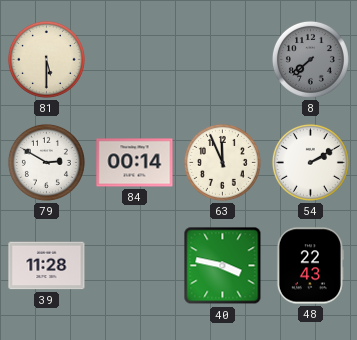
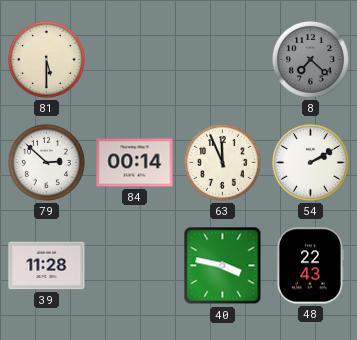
8: 7:38 -> 7:22
79: 2:50 -> 2:52
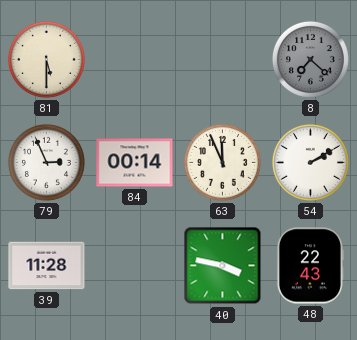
79: 2:52 -> 2:56
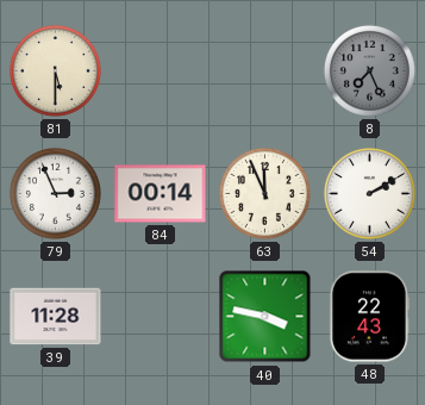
8: 7:22 -> 7:26
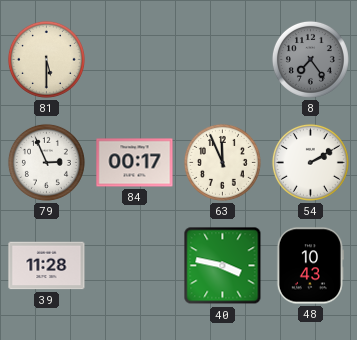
8: 7:26 -> 7:24
84: 00:14 -> 00:17
48: 22:43 -> 10:43
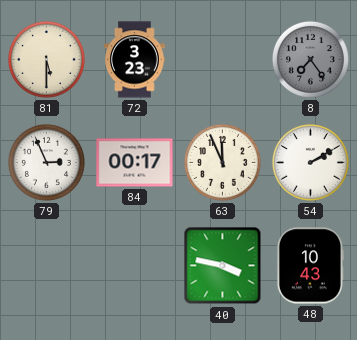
72: none -> 3:23
39: 11:28 -> none
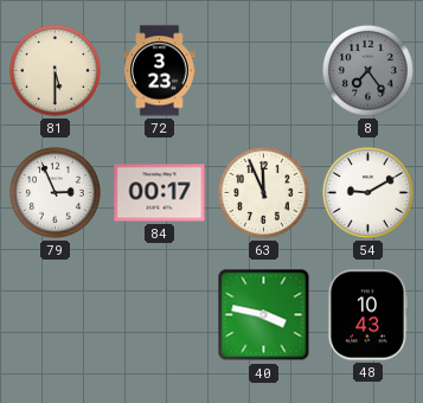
54: 2:10 -> 9:10
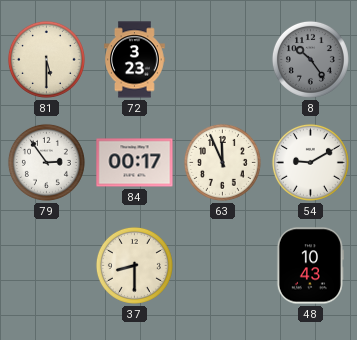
8: 7:24 -> 10:24
79: 2:56 -> 2:54
37: none -> 8:30
40: 3:47 -> none
